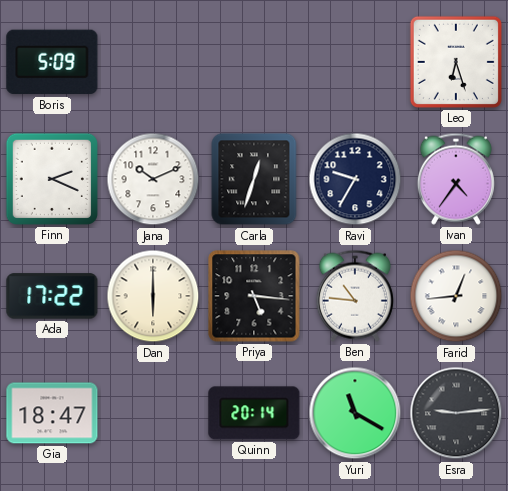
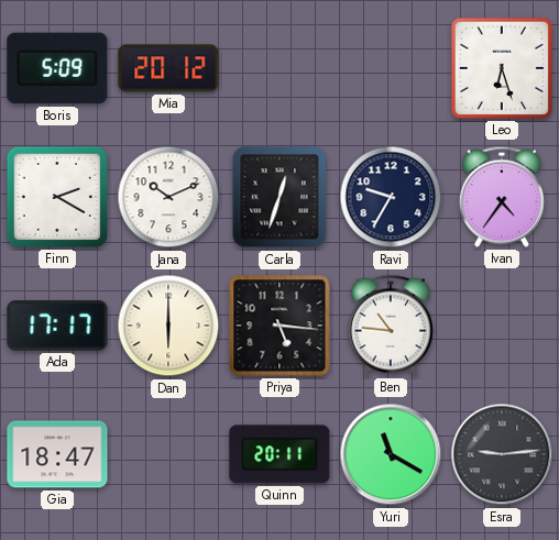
Mia: none -> 20:12
Finn: 2:19 -> 2:20
Ada: 17:22 -> 17:17
Farid: 12:44 -> none
Quinn: 20:14 -> 20:11
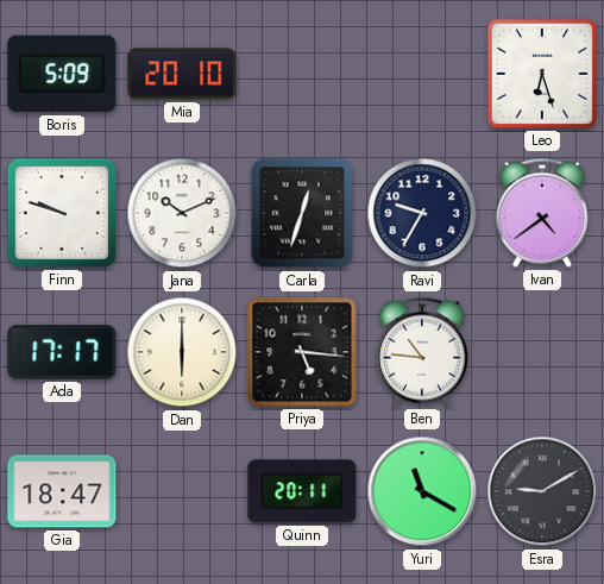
Mia: 20:12 -> 20:10
Finn: 2:20 -> 9:48
Ivan: 4:36 -> 4:39
Esra: 9:14 -> 9:10
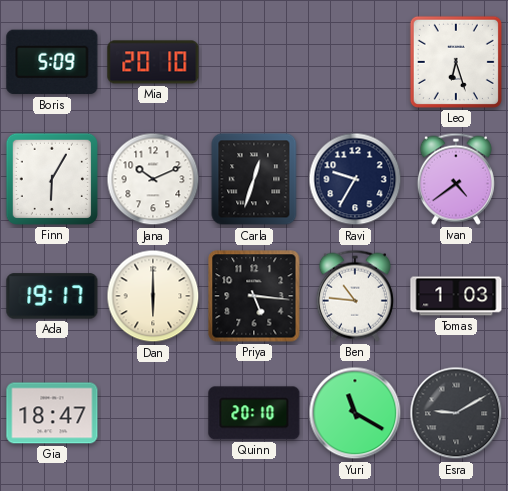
Finn: 9:48 -> 6:05
Ada: 17:17 -> 19:17
Tomas: none -> 1:03
Quinn: 20:11 -> 20:10
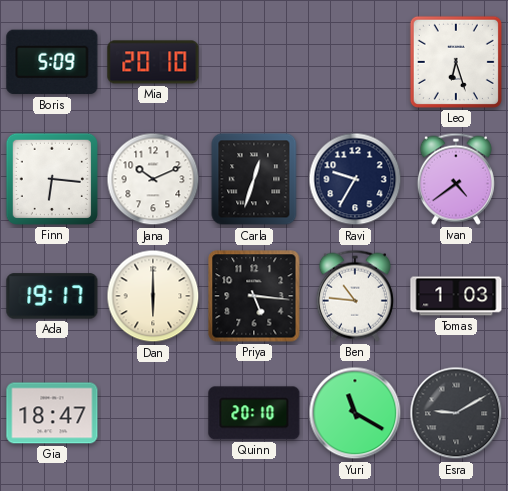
Finn: 6:05 -> 6:16
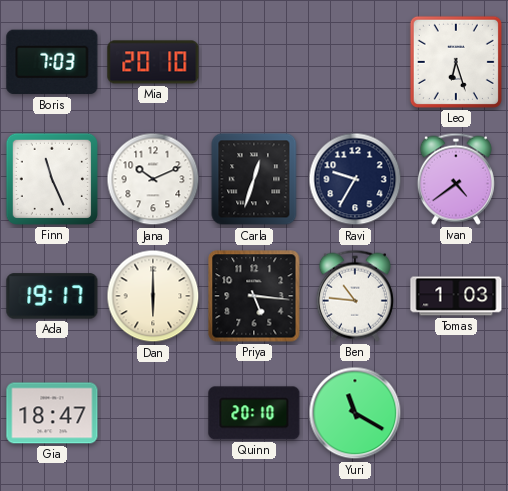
Boris: 5:09 -> 7:03
Finn: 6:16 -> 11:26
Esra: 9:10 -> none
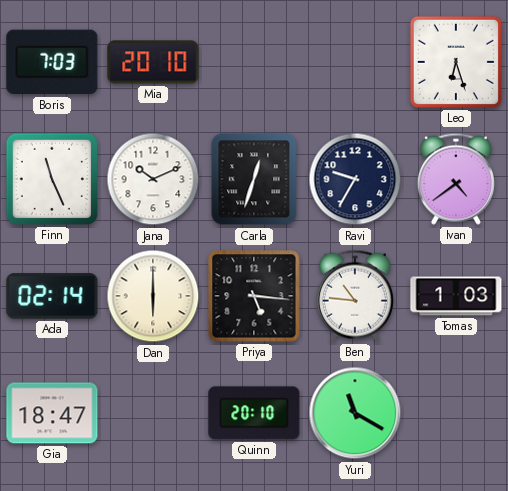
Ada: 19:17 -> 02:14
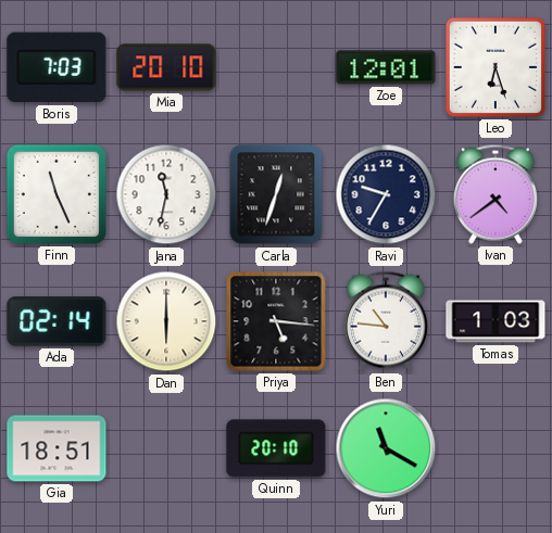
Zoe: none -> 12:01
Jana: 10:11 -> 11:32
Gia: 18:47 -> 18:51
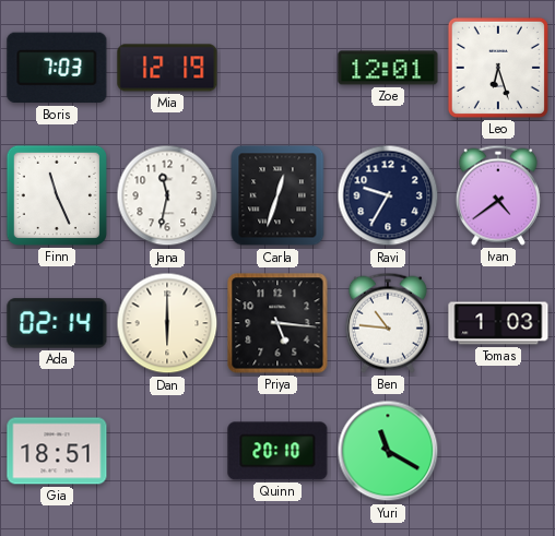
Mia: 20:10 -> 12:19
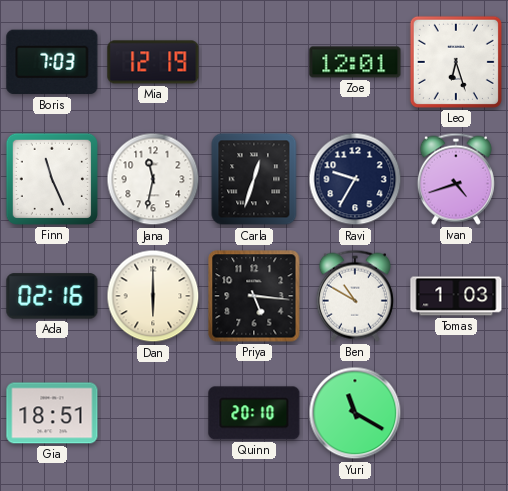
Ivan: 4:39 -> 4:42
Ada: 02:14 -> 02:16
Ben: 10:46 -> 10:50
